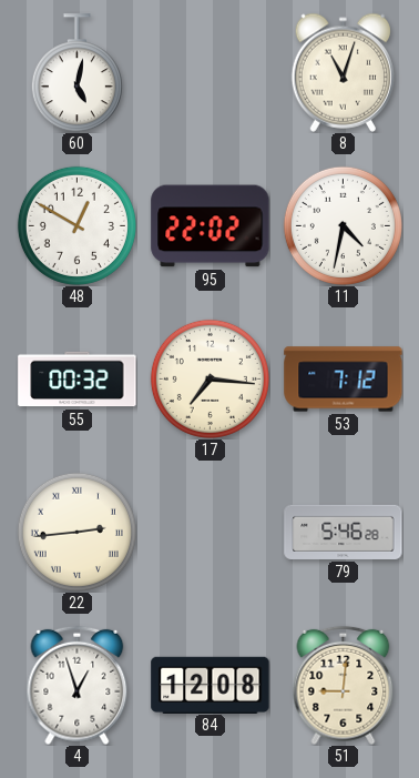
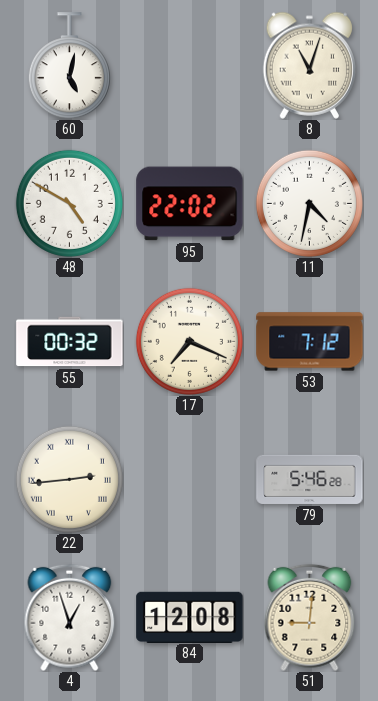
48: 12:50 -> 4:50
17: 7:16 -> 7:19
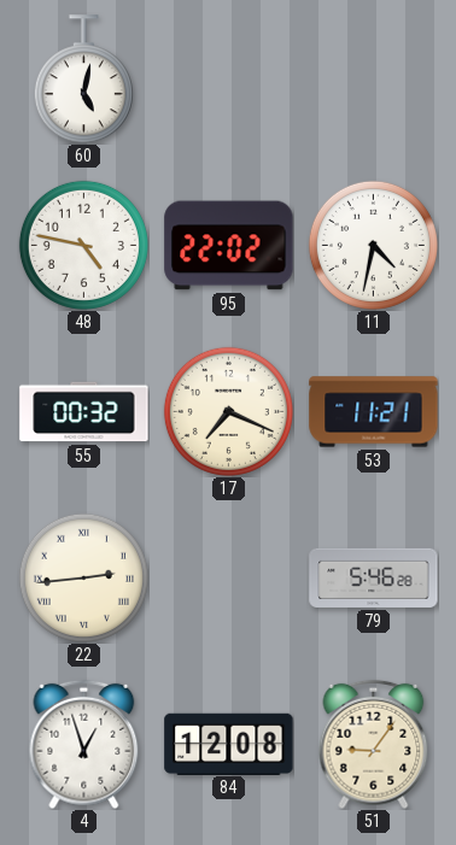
8: 11:03 -> none
48: 4:50 -> 4:47
53: 7:12 -> 11:21
51: 9:01 -> 9:06
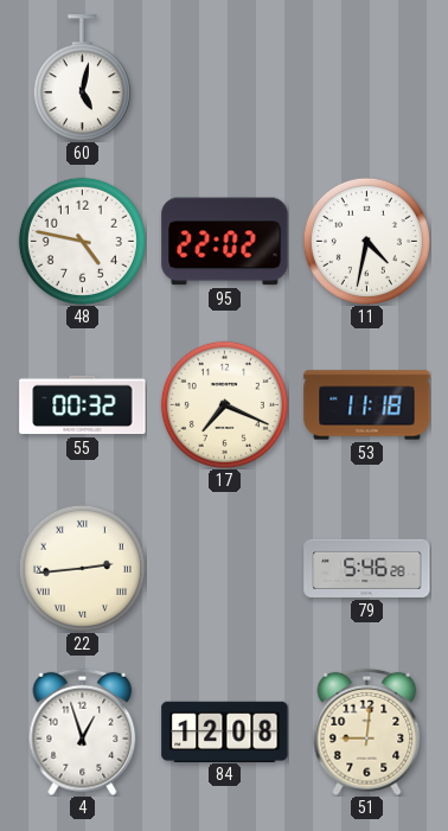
53: 11:21 -> 11:18
51: 9:06 -> 9:01
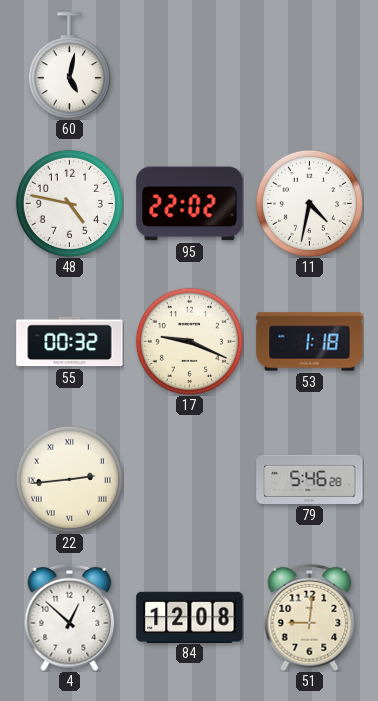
17: 7:19 -> 9:19
53: 11:18 -> 1:18
4: 12:57 -> 12:52
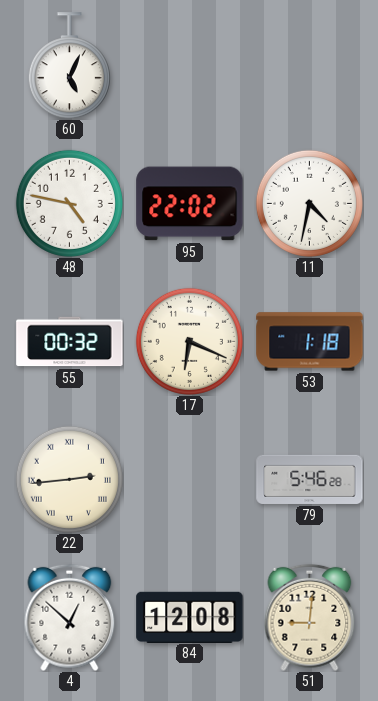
60: 5:02 -> 5:04
17: 9:19 -> 6:19
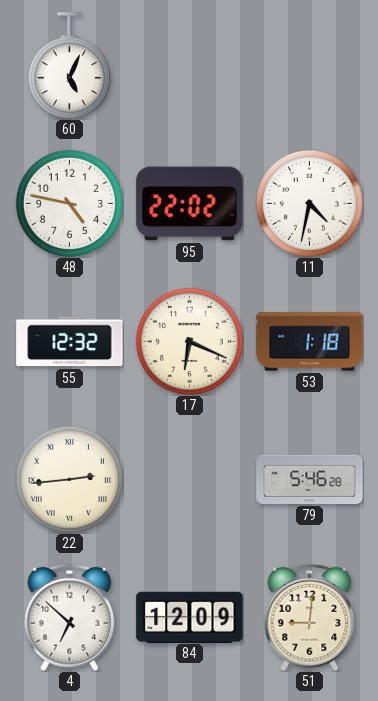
55: 00:32 -> 12:32
4: 12:52 -> 6:52
84: 12:08 -> 12:09
